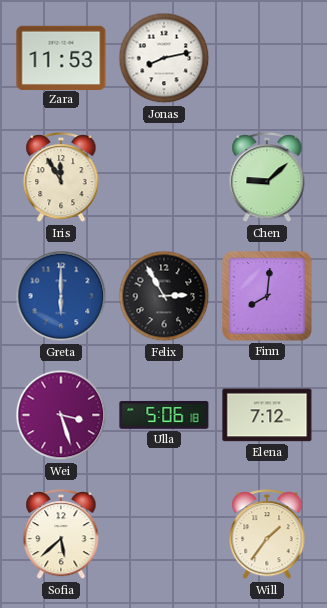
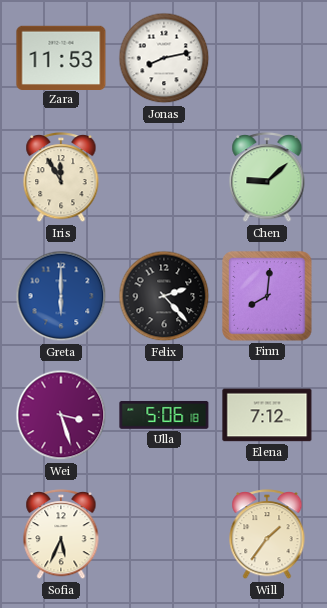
Felix: 2:55 -> 2:23
Sofia: 5:38 -> 5:34
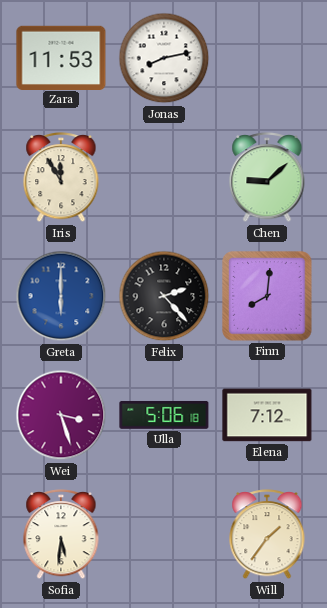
Sofia: 5:34 -> 5:31
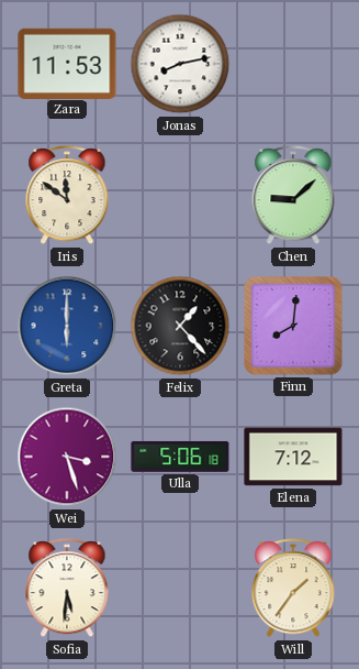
Iris: 11:55 -> 11:51
Felix: 2:23 -> 1:23
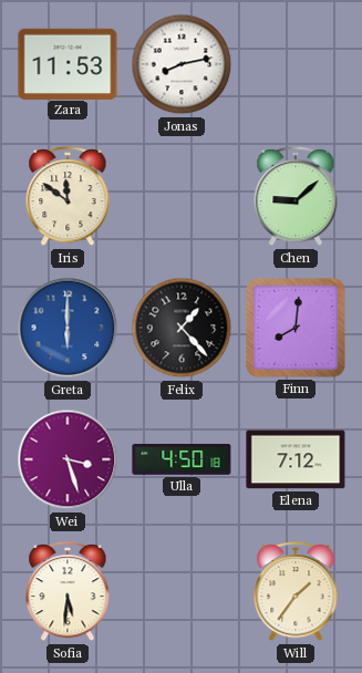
Ulla: 5:06 -> 4:50
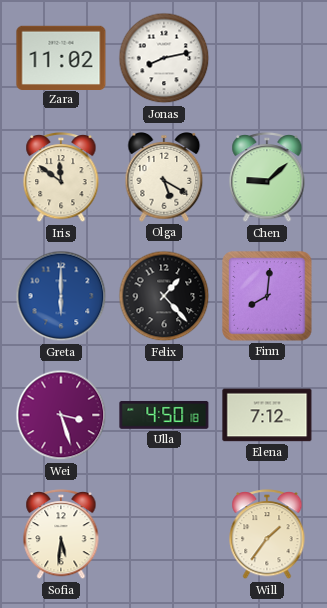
Zara: 11:53 -> 11:02
Olga: none -> 5:20
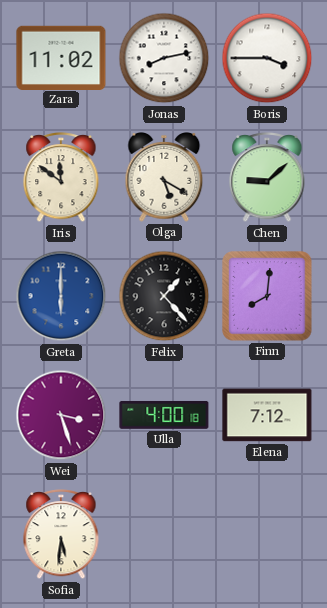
Boris: none -> 3:45
Ulla: 4:50 -> 4:00
Will: 1:36 -> none
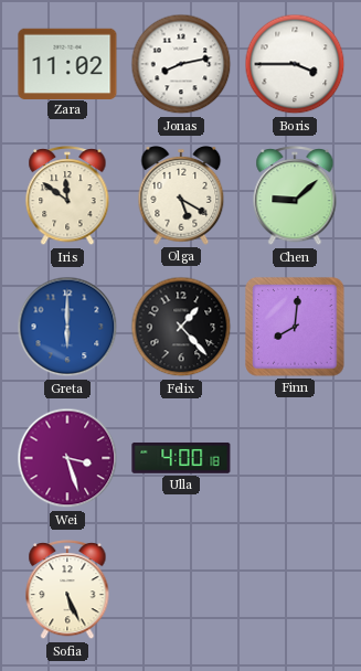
Elena: 7:12 -> none
Sofia: 5:31 -> 5:26
